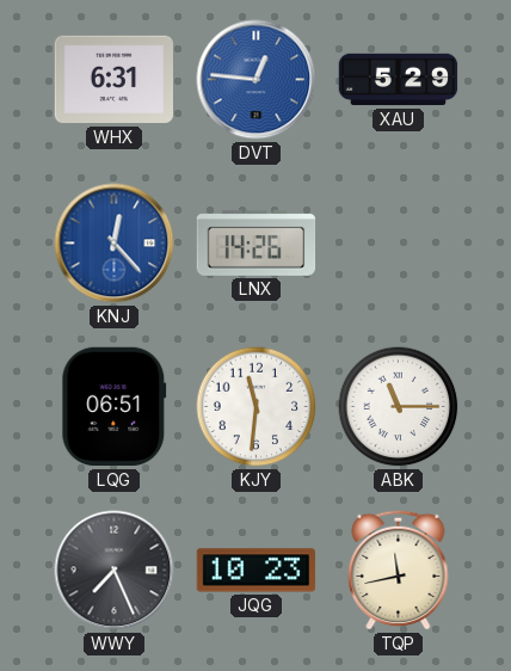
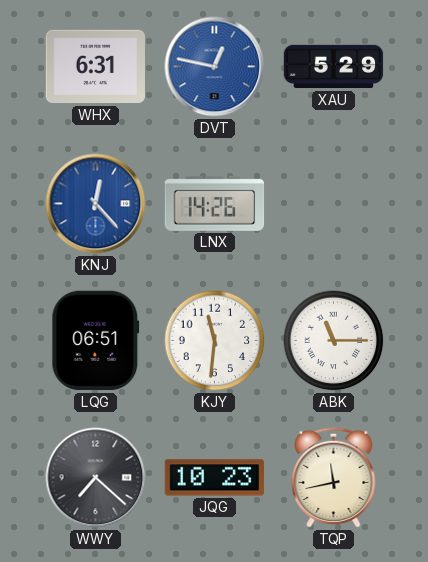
DVT: 12:46 -> 12:47
WWY: 7:26 -> 7:22
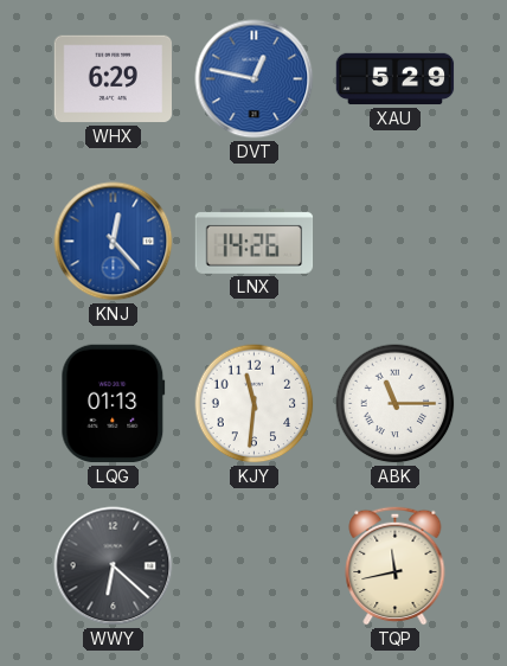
WHX: 6:31 -> 6:29
LQG: 06:51 -> 01:13
WWY: 7:22 -> 6:22
JQG: 10:23 -> none
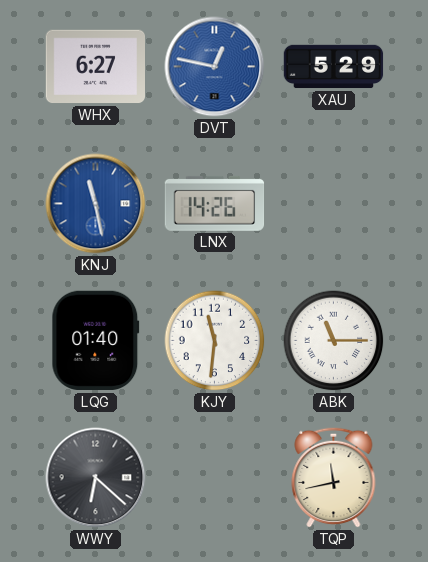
WHX: 6:29 -> 6:27
KNJ: 12:23 -> 11:28
LQG: 01:13 -> 01:40
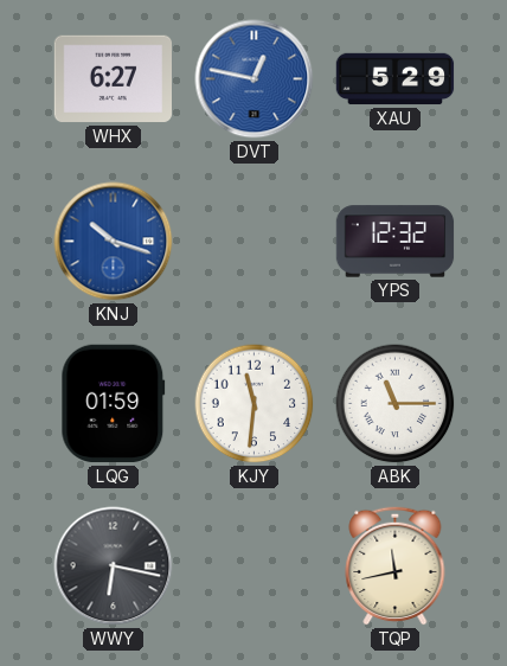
KNJ: 11:28 -> 10:18
LNX: 14:26 -> none
YPS: none -> 12:32
LQG: 01:40 -> 01:59
WWY: 6:22 -> 6:17
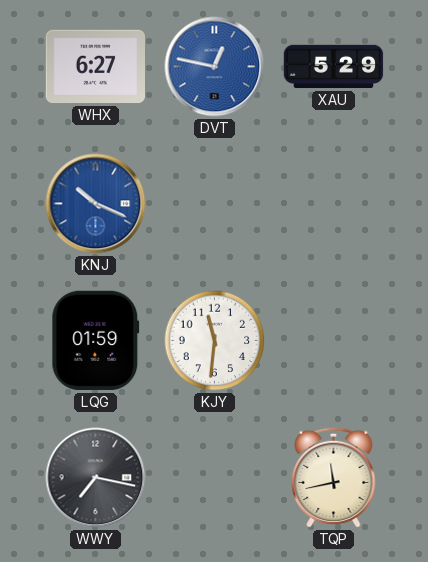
KNJ: 10:18 -> 10:19
YPS: 12:32 -> none
ABK: 11:15 -> none
WWY: 6:17 -> 7:17
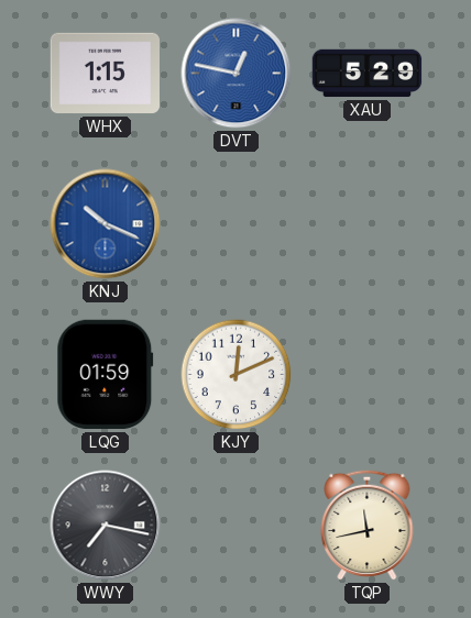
WHX: 6:27 -> 1:15
KJY: 11:31 -> 12:11
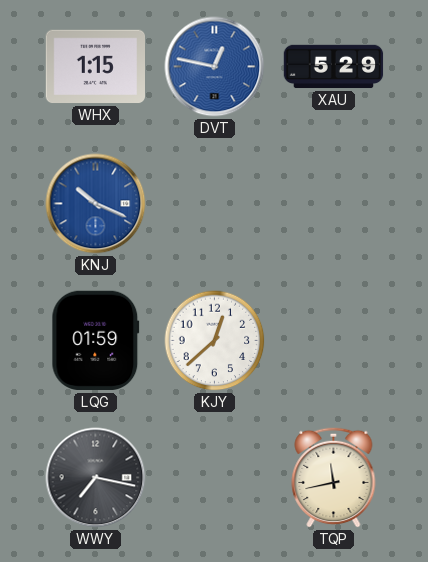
KJY: 12:11 -> 12:38
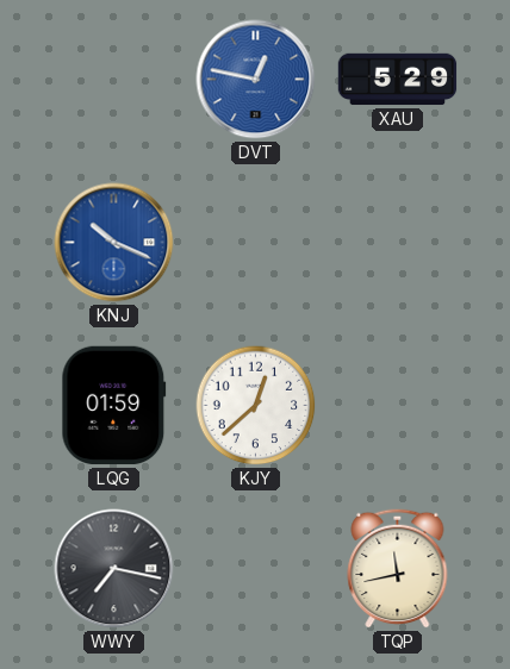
WHX: 1:15 -> none
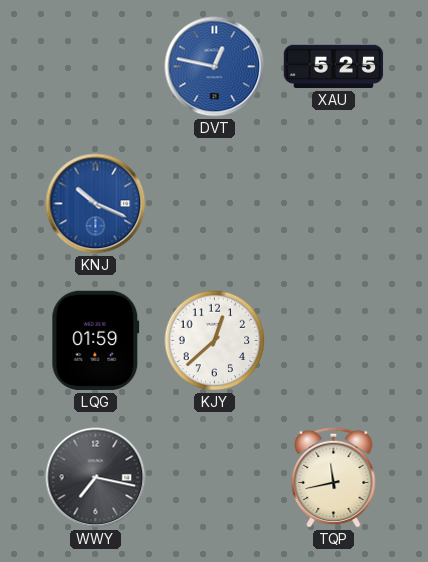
XAU: 5:29 -> 5:25
